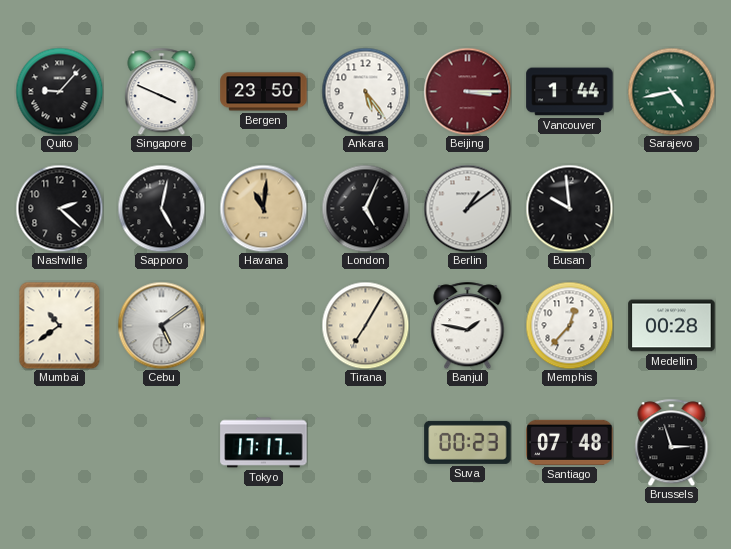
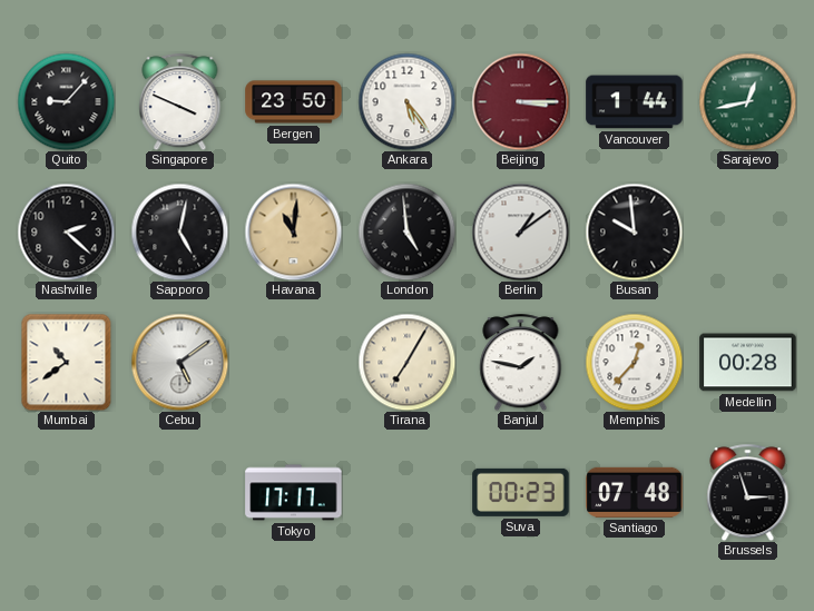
Sarajevo: 4:43 -> 12:43
London: 5:04 -> 4:59
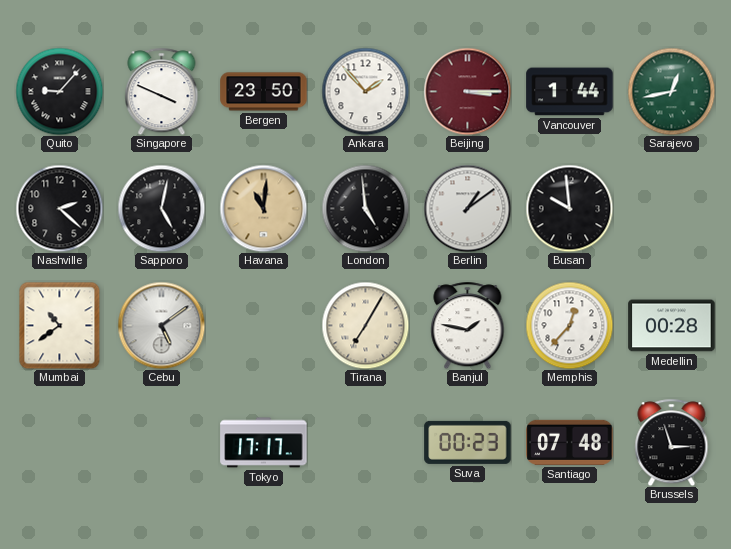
Ankara: 5:24 -> 1:53
